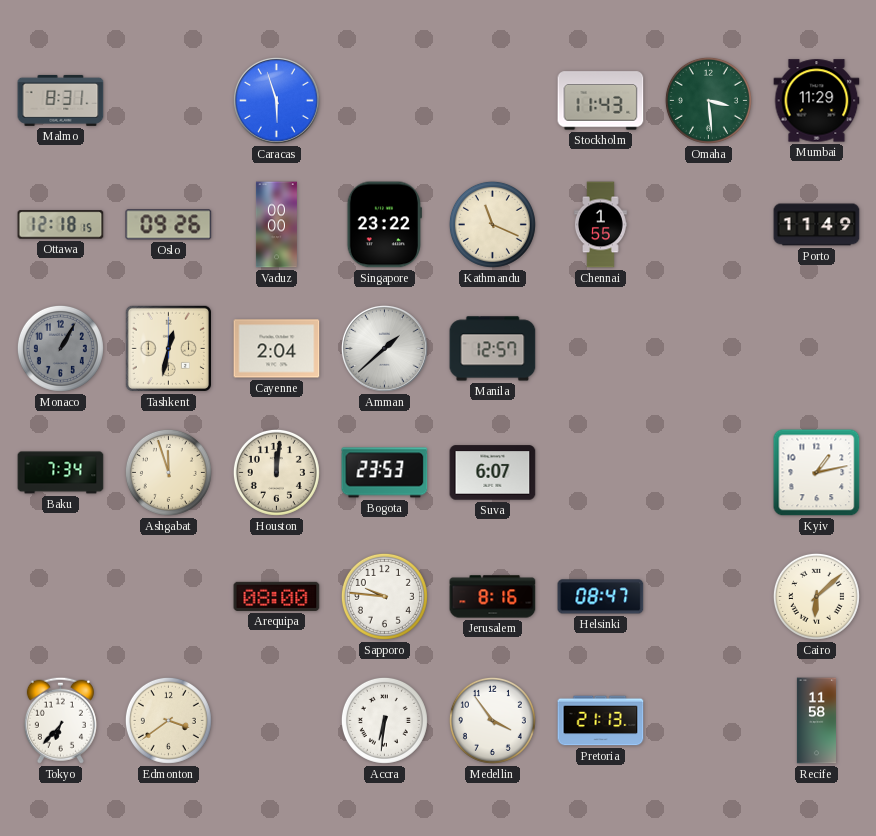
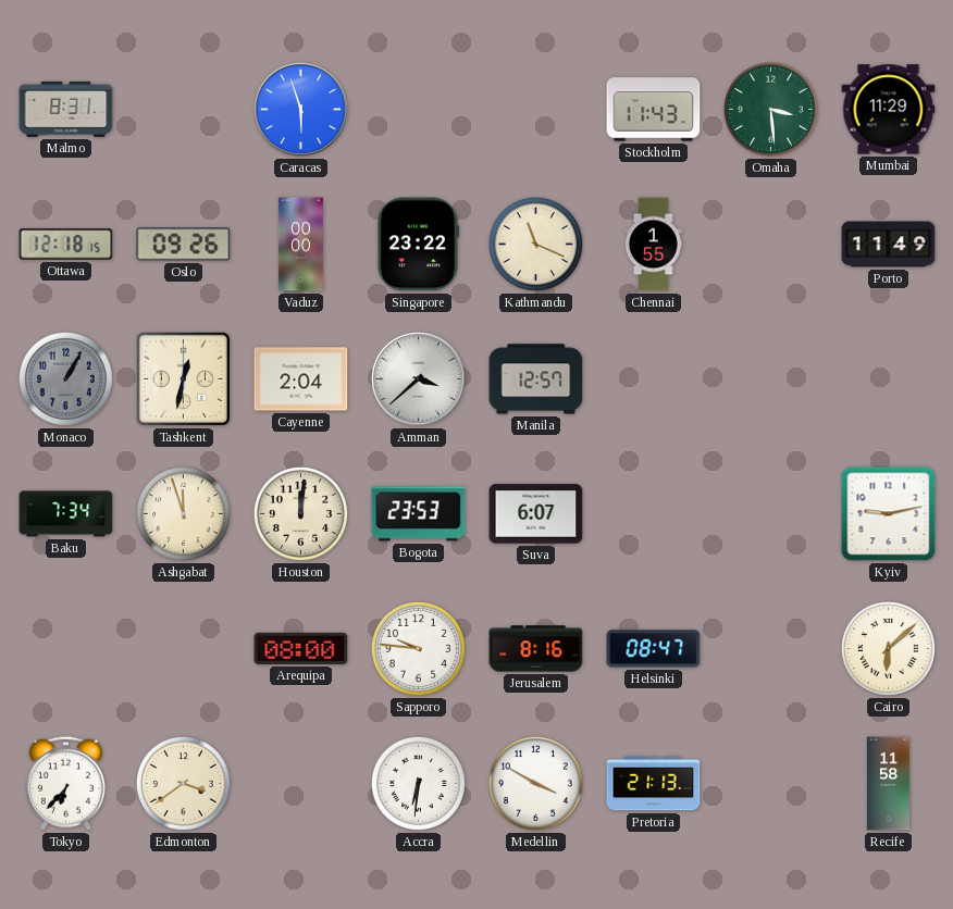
Amman: 1:38 -> 3:38
Kyiv: 1:13 -> 9:13
Medellin: 3:54 -> 3:50
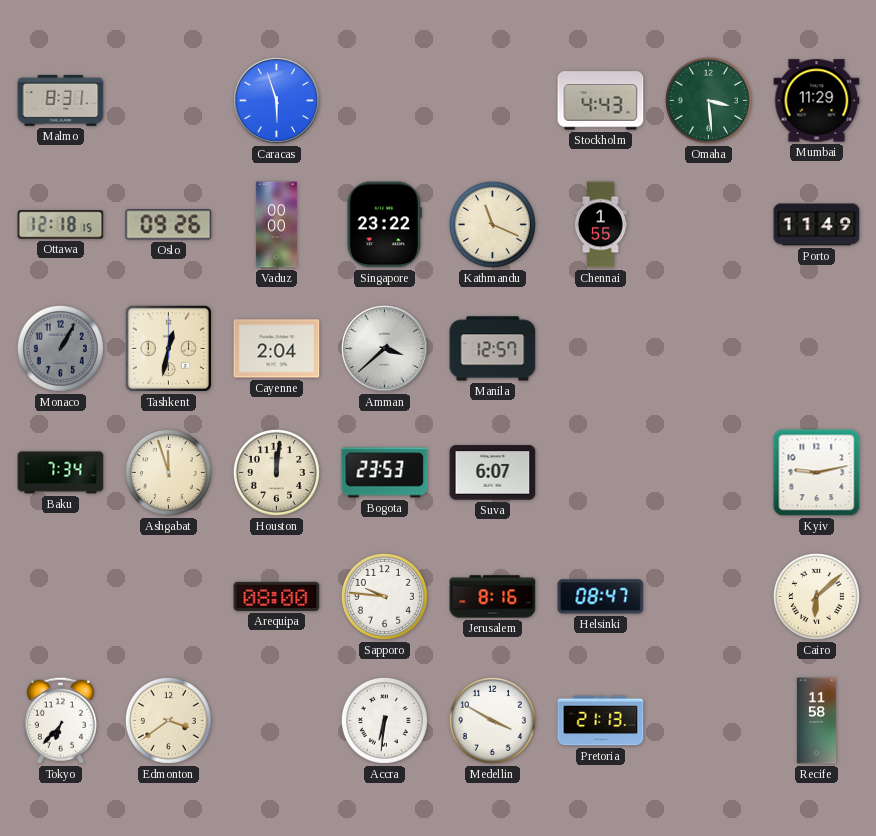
Stockholm: 11:43 -> 4:43
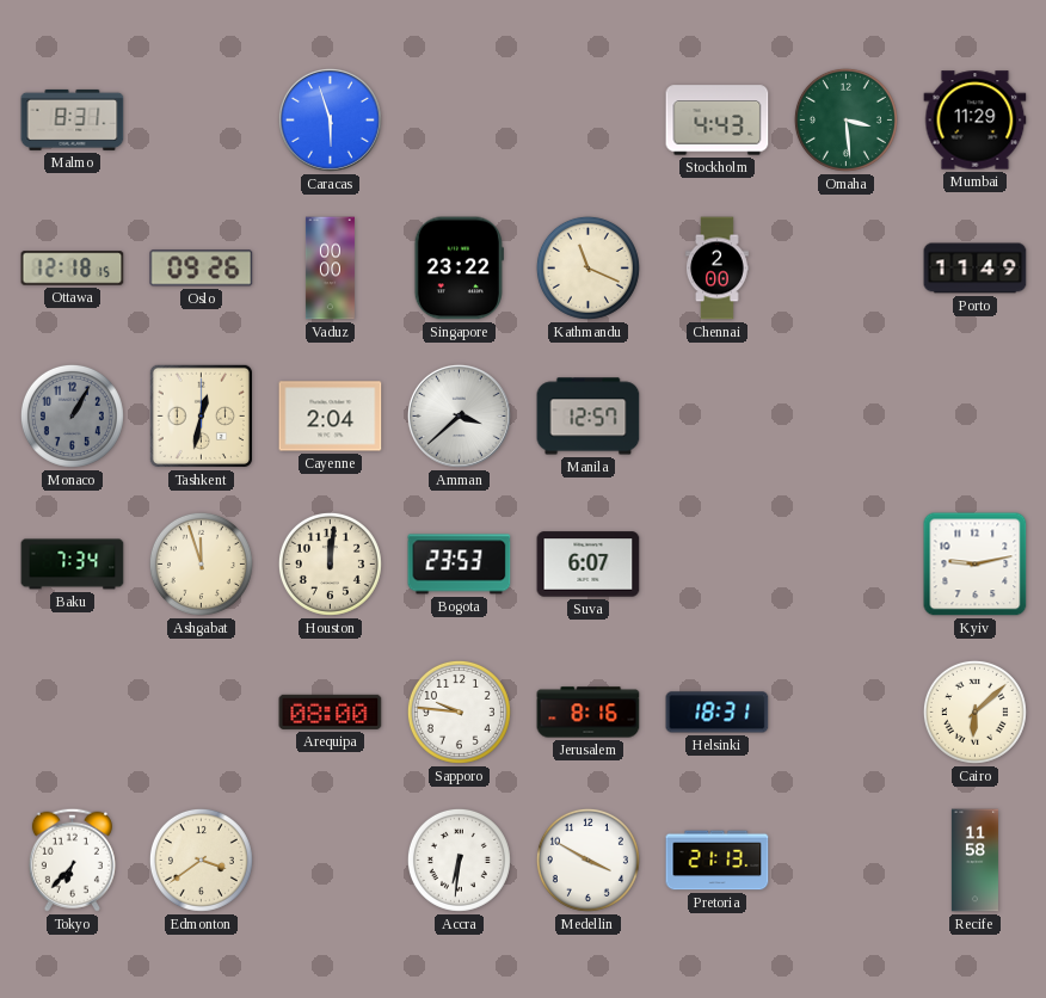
Chennai: 1:55 -> 2:00
Helsinki: 08:47 -> 18:31
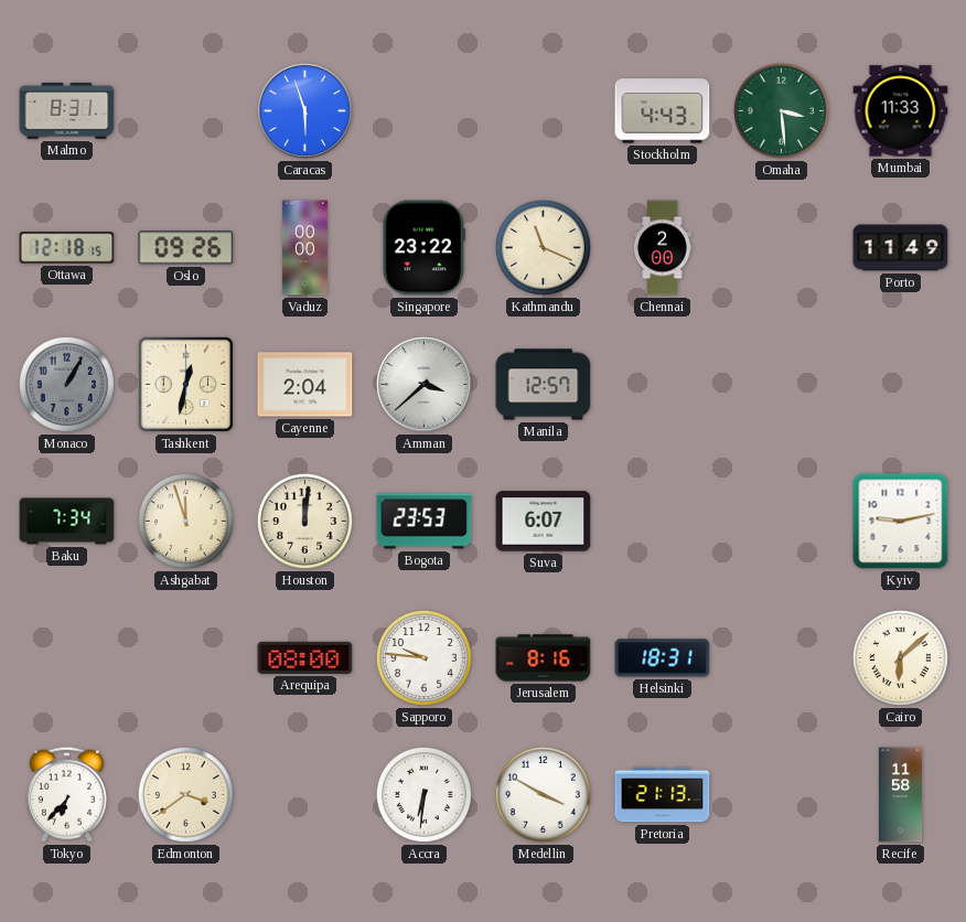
Mumbai: 11:29 -> 11:33
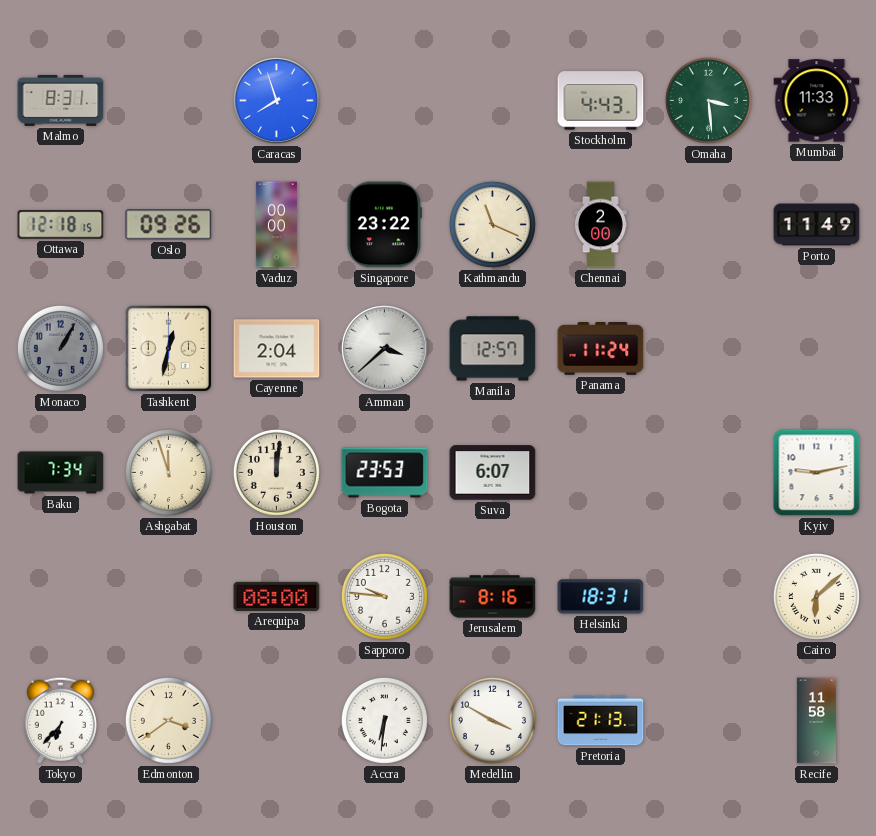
Caracas: 5:57 -> 7:57
Panama: none -> 11:24
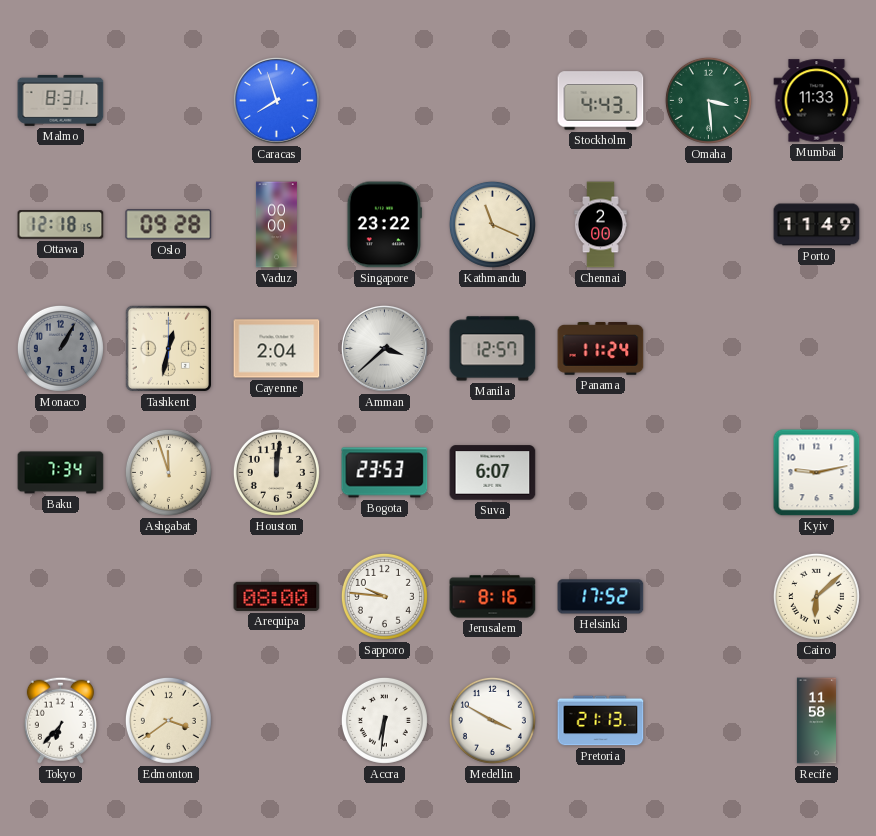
Oslo: 09:26 -> 09:28
Helsinki: 18:31 -> 17:52
